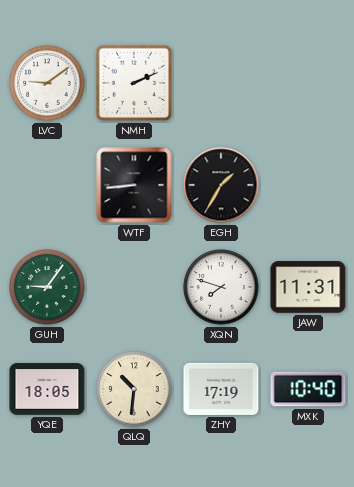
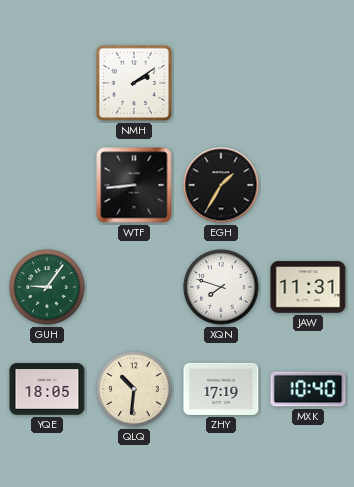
LVC: 9:09 -> none
NMH: 2:11 -> 2:09
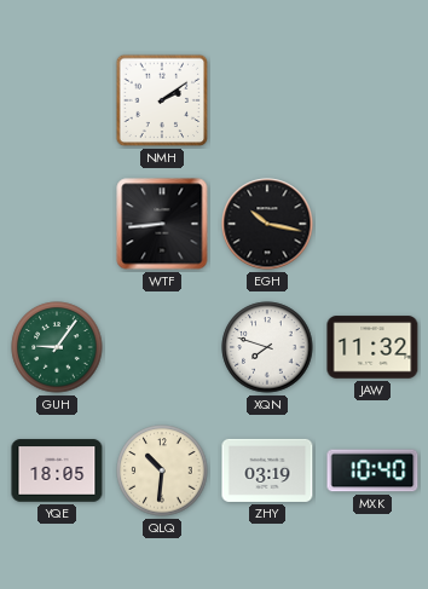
EGH: 1:35 -> 10:17
JAW: 11:31 -> 11:32
ZHY: 17:19 -> 03:19
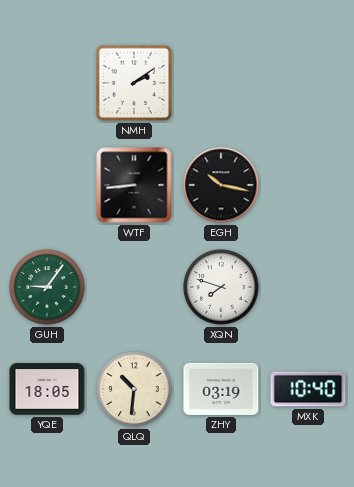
JAW: 11:32 -> none
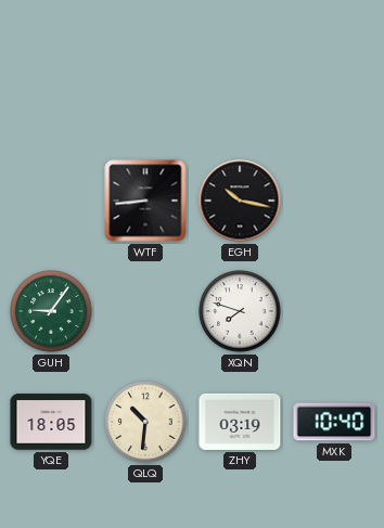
NMH: 2:09 -> none
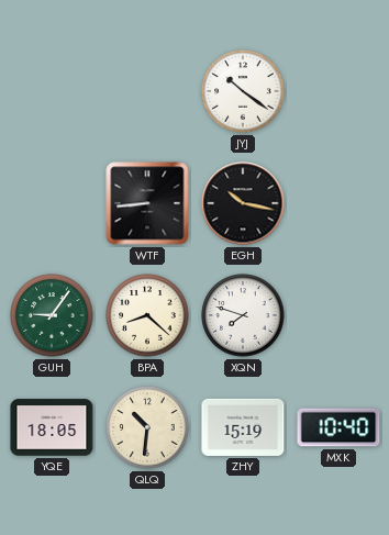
JYJ: none -> 10:21
BPA: none -> 8:22
ZHY: 03:19 -> 15:19
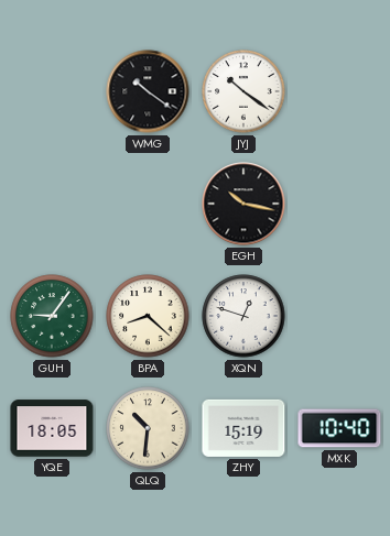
WMG: none -> 10:21
WTF: 8:44 -> none
XQN: 7:48 -> 12:48
